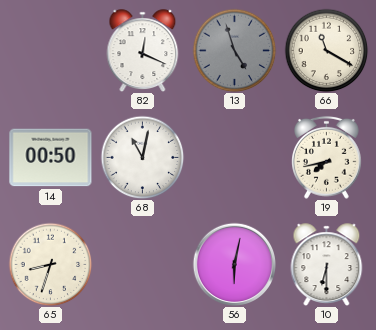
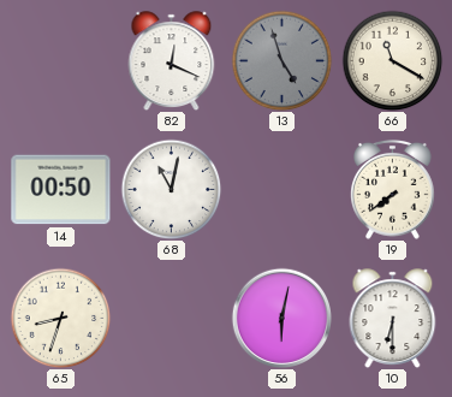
19: 7:43 -> 7:39
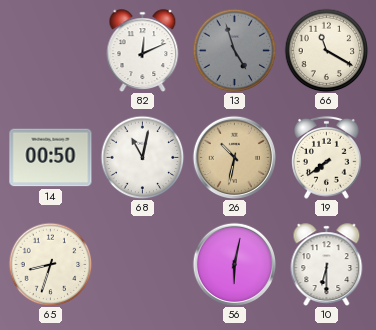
82: 12:19 -> 12:11
26: none -> 10:32
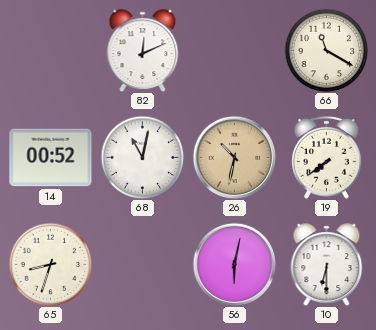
13: 4:57 -> none
14: 00:50 -> 00:52
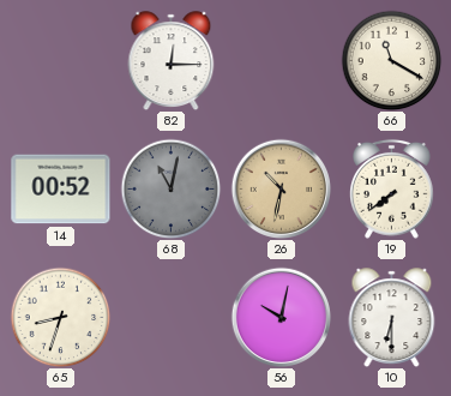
82: 12:11 -> 12:15
68 dial: white -> grey
56: 6:02 -> 10:02
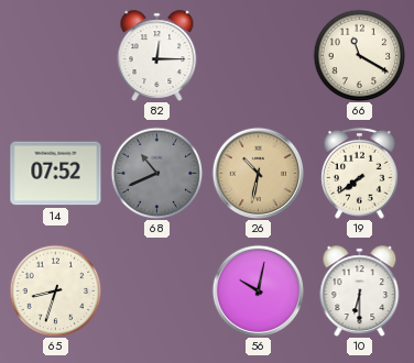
14: 00:52 -> 07:52
68: 11:02 -> 10:41
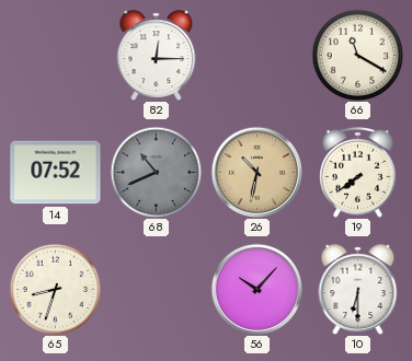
56: 10:02 -> 10:07
